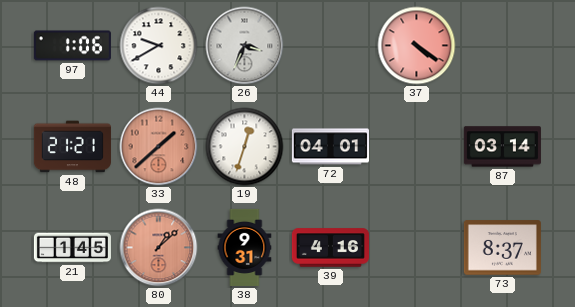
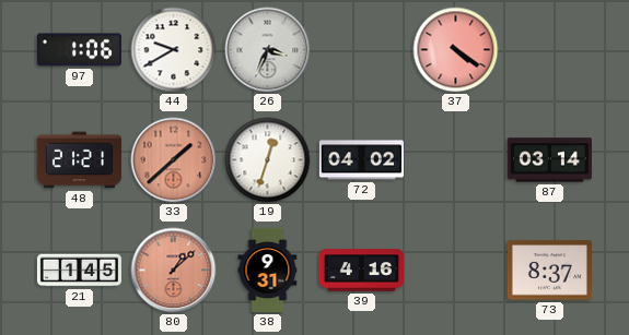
72: 04:01 -> 04:02
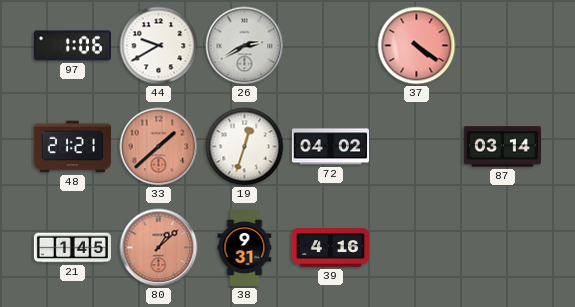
26: 3:34 -> 2:40
73: 8:37 -> none
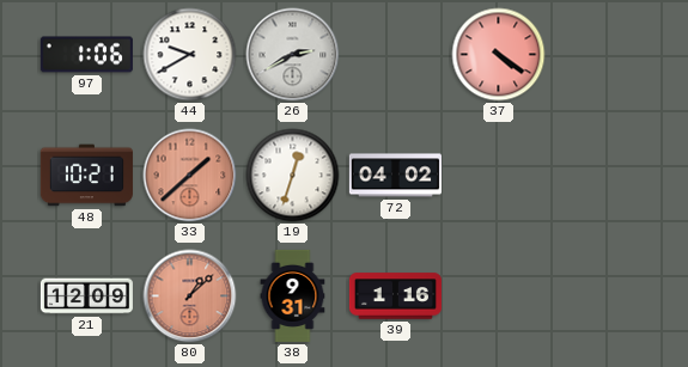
48: 21:21 -> 10:21
87: 03:14 -> none
21: 1:45 -> 12:09
39: 4:16 -> 1:16
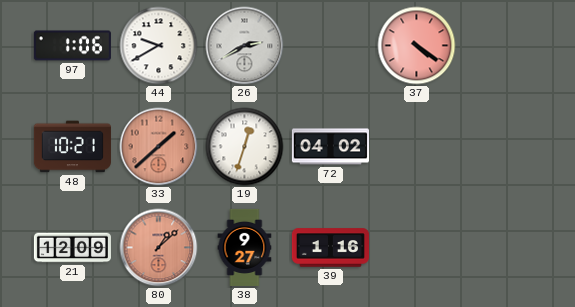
38: 9:31 -> 9:27
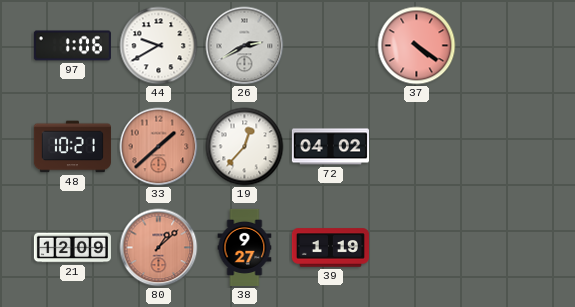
19: 12:33 -> 12:37
39: 1:16 -> 1:19
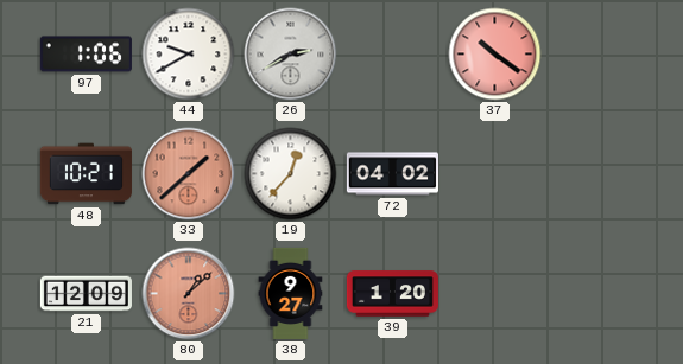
37: 4:21 -> 10:21
39: 1:19 -> 1:20
